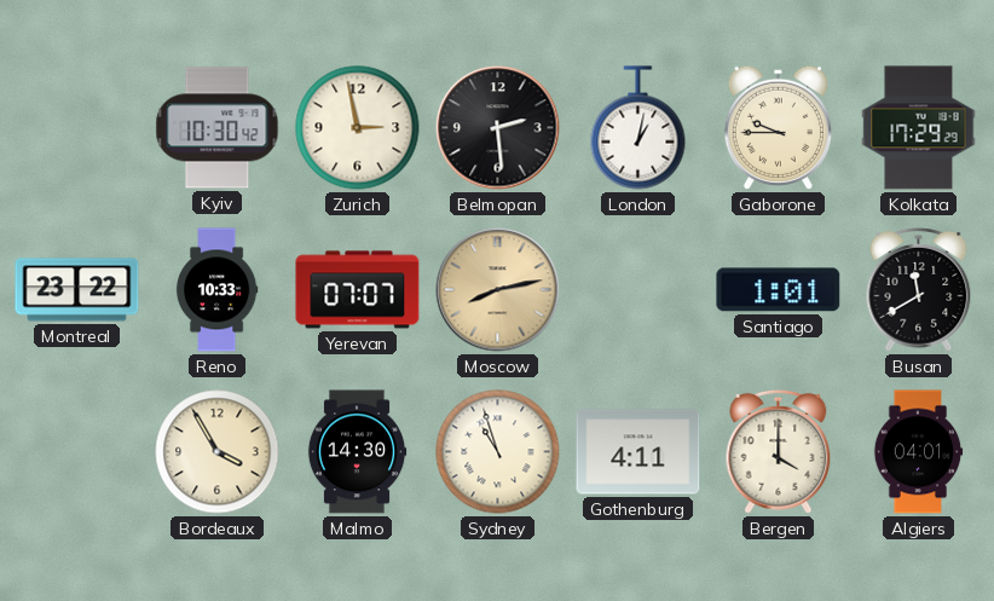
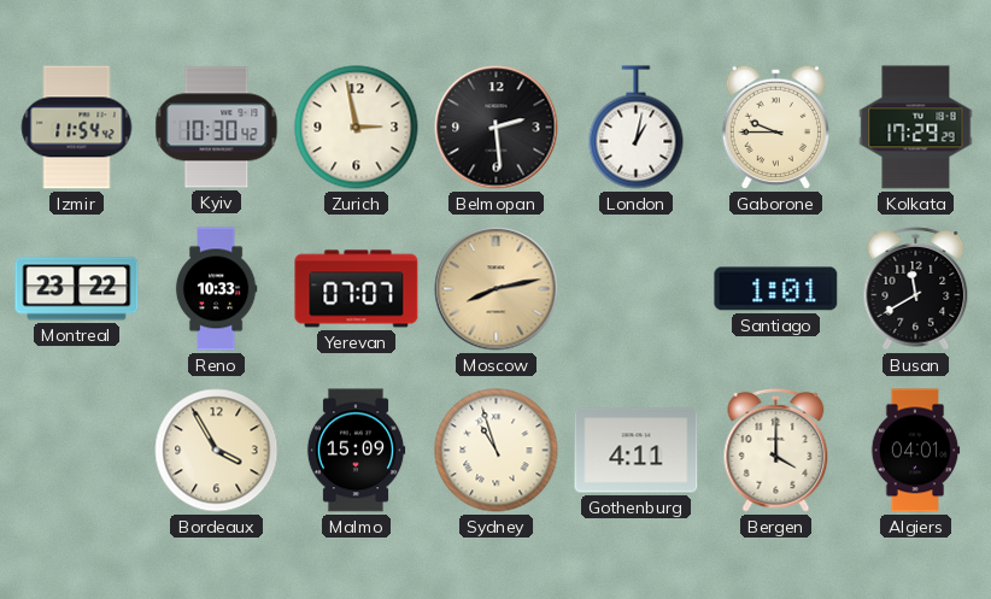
Izmir: none -> 11:54
Malmo: 14:30 -> 15:09
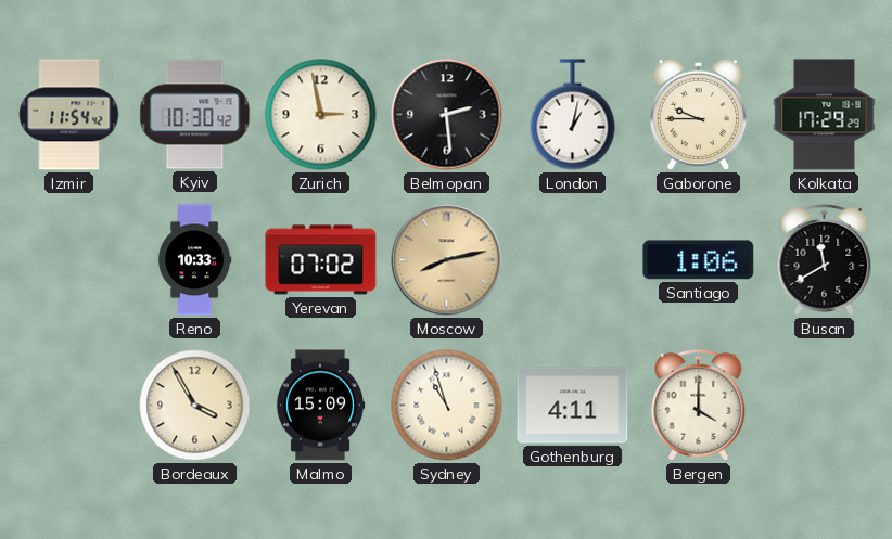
Montreal: 23:22 -> none
Yerevan: 07:07 -> 07:02
Santiago: 1:01 -> 1:06
Algiers: 04:01 -> none
